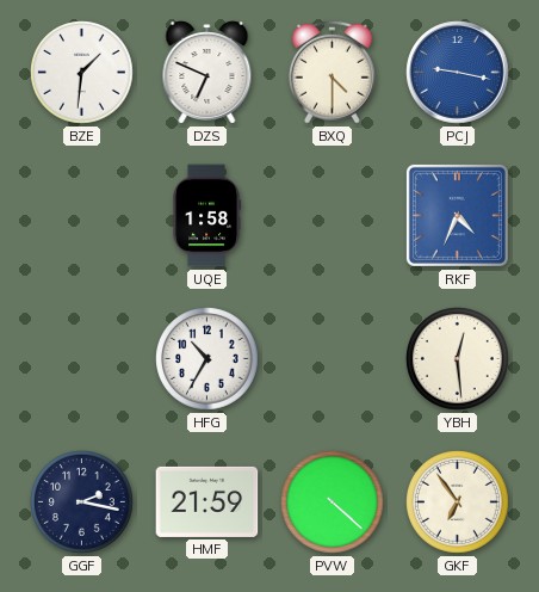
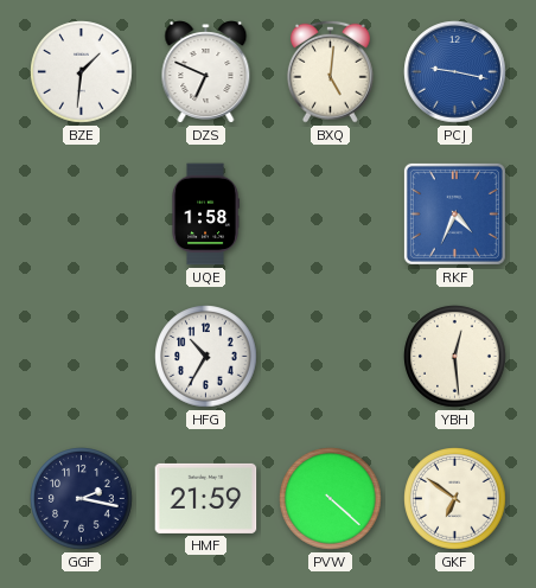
BXQ: 4:30 -> 5:01
GKF: 6:54 -> 6:51
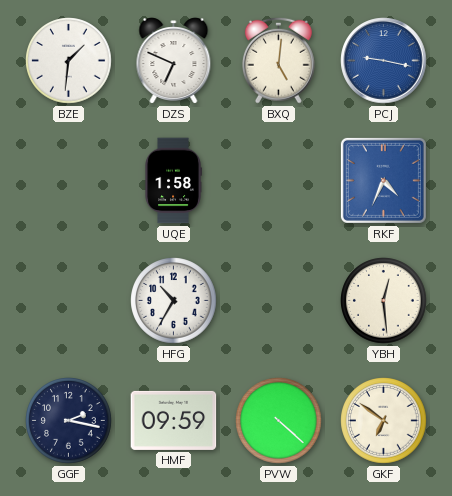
HMF: 21:59 -> 09:59
